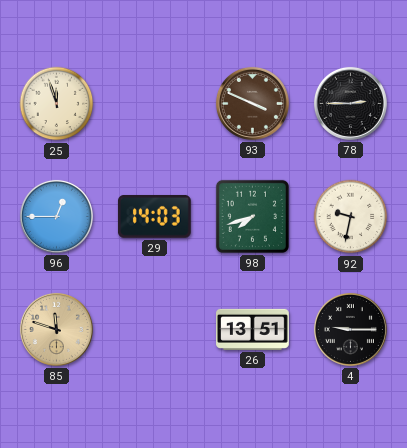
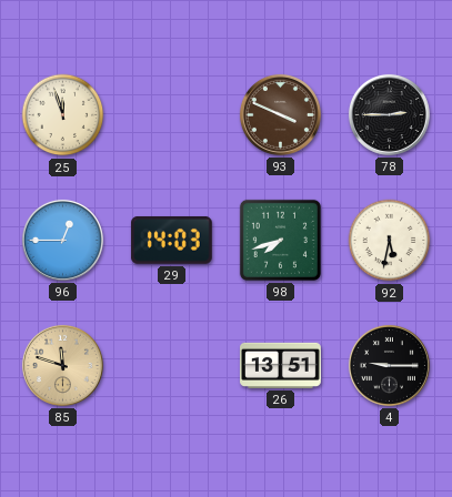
92: 9:32 -> 5:32
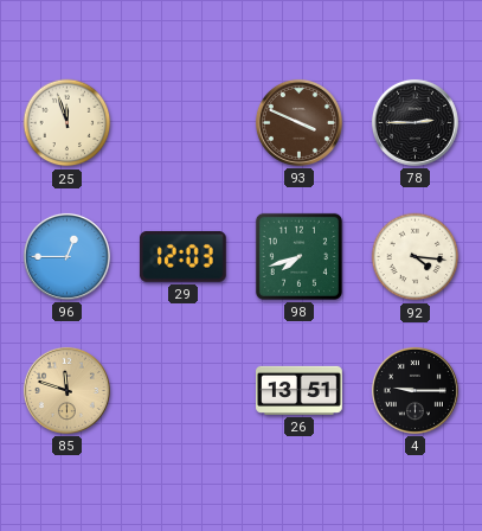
29: 14:03 -> 12:03
92: 5:32 -> 4:16
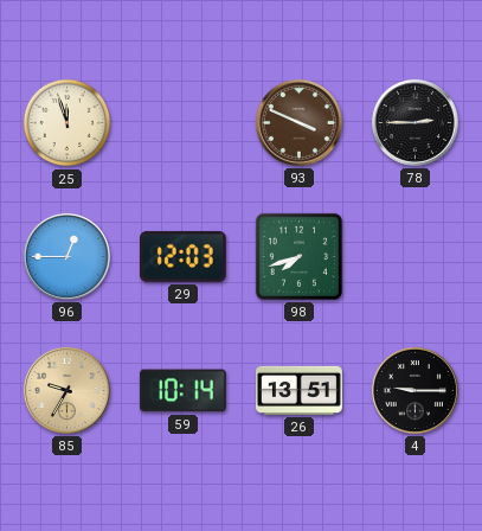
92: 4:16 -> none
85: 11:48 -> 9:35
59: none -> 10:14
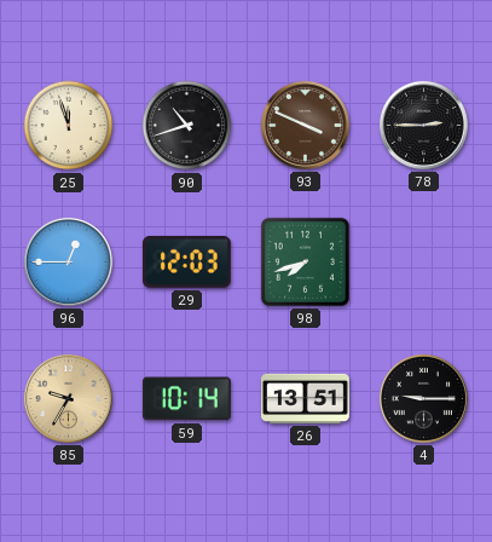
90: none -> 10:42
